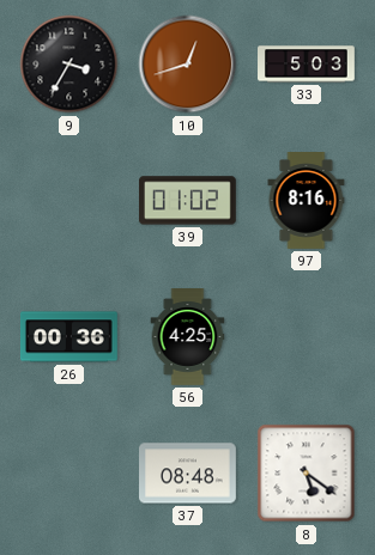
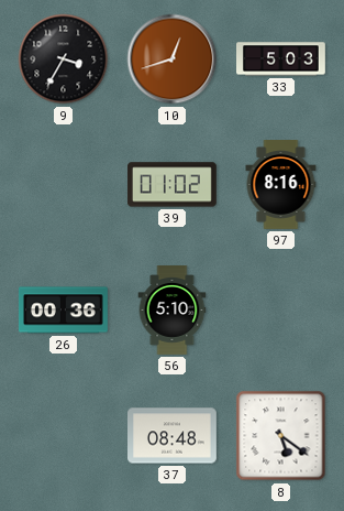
56: 4:25 -> 5:10
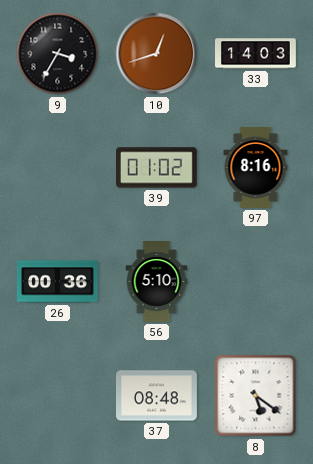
33: 5:03 -> 14:03
